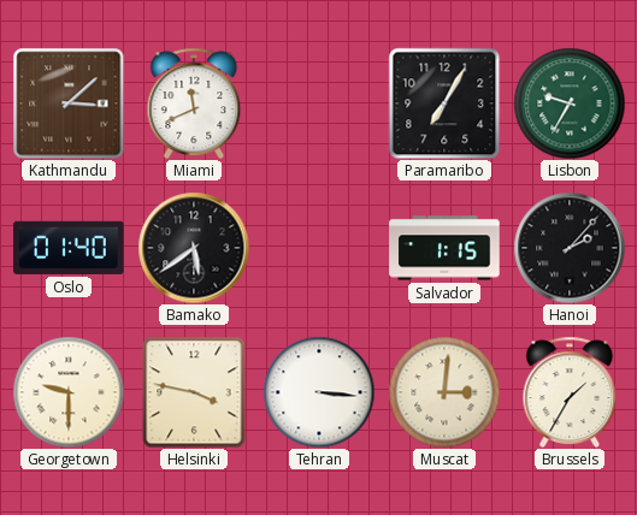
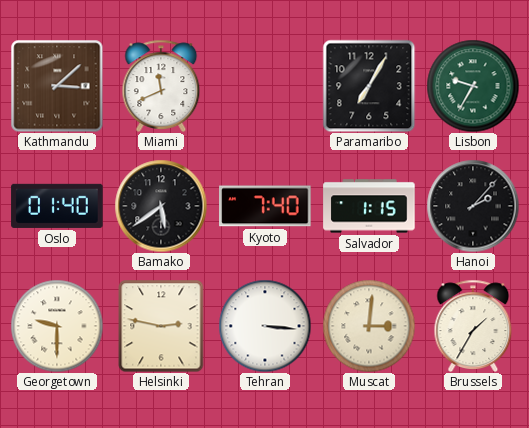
Kyoto: none -> 7:40
Helsinki: 3:47 -> 2:47
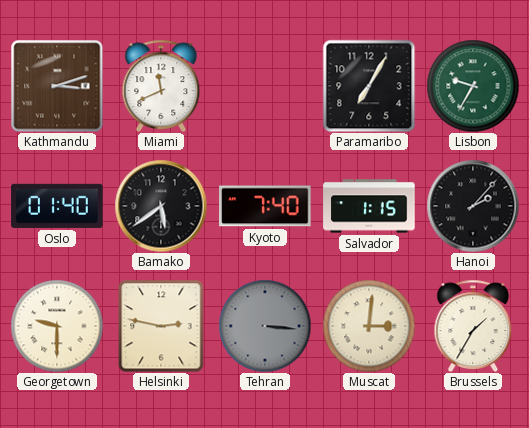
Kathmandu: 3:08 -> 3:12
Tehran dial: white -> grey
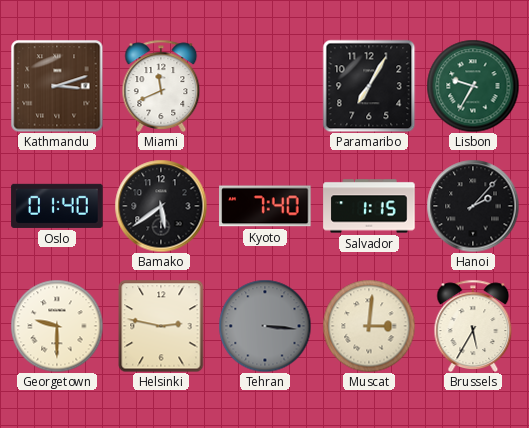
Brussels: 1:35 -> 5:35
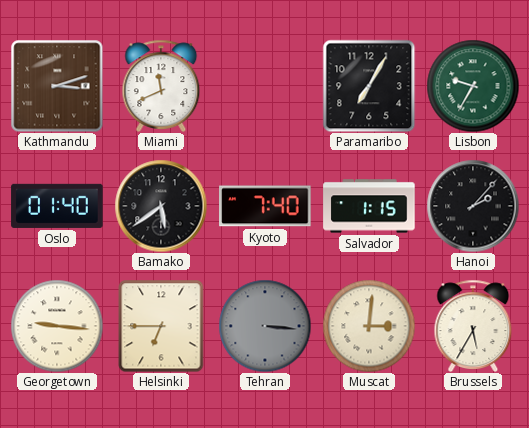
Georgetown: 9:30 -> 9:16
Helsinki: 2:47 -> 6:45
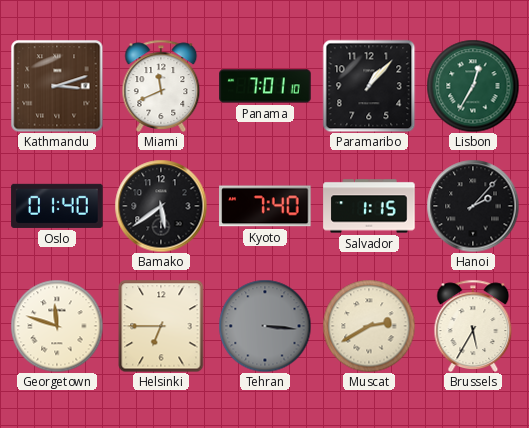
Panama: none -> 7:01
Paramaribo: 7:05 -> 1:07
Lisbon: 9:35 -> 12:35
Georgetown: 9:16 -> 11:48
Muscat: 3:01 -> 2:40
